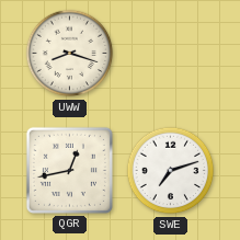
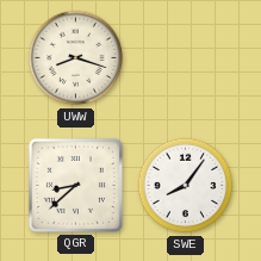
QGR: 12:43 -> 8:38
SWE: 7:12 -> 8:06
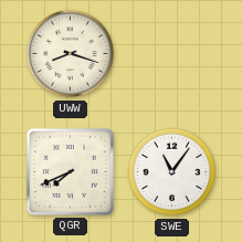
QGR: 8:38 -> 7:41
SWE: 8:06 -> 11:06
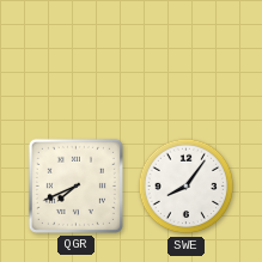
UWW: 8:18 -> none
SWE: 11:06 -> 8:06
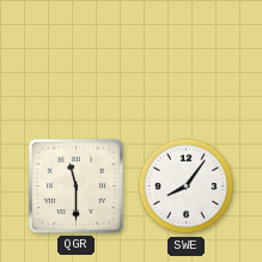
QGR: 7:41 -> 11:30
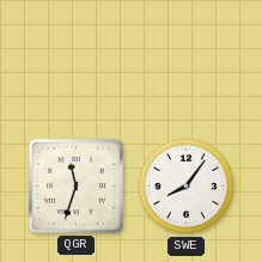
QGR: 11:30 -> 11:33
